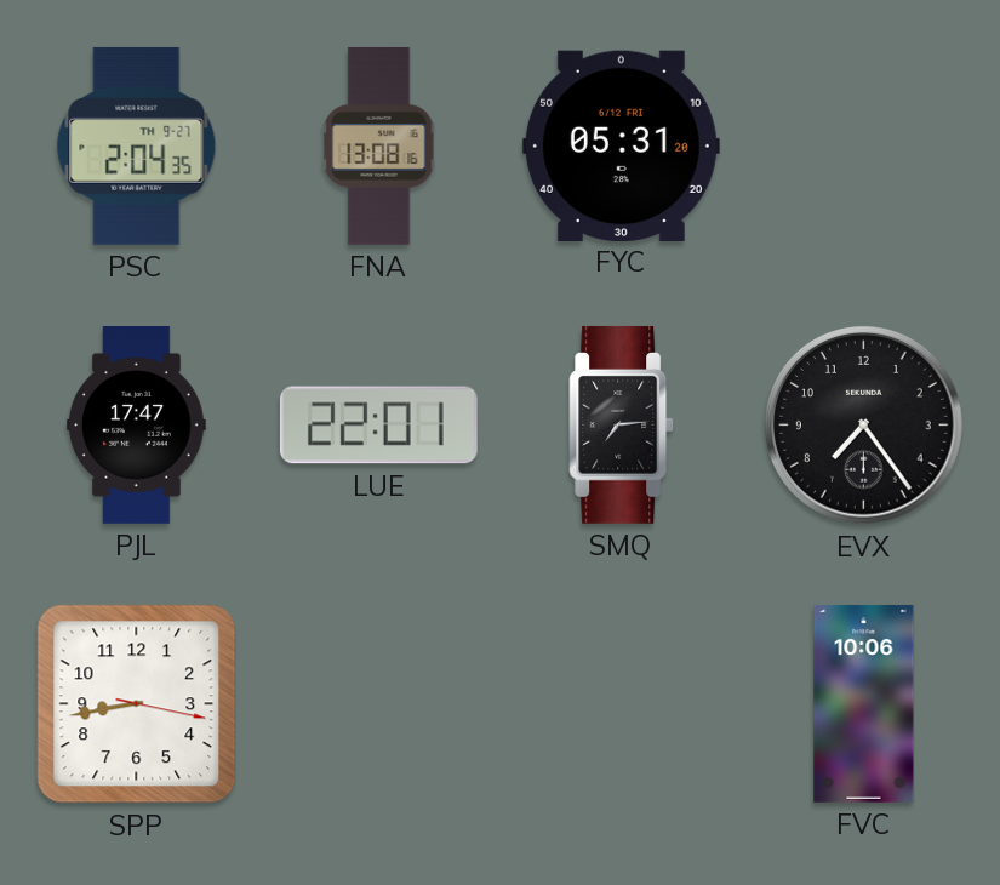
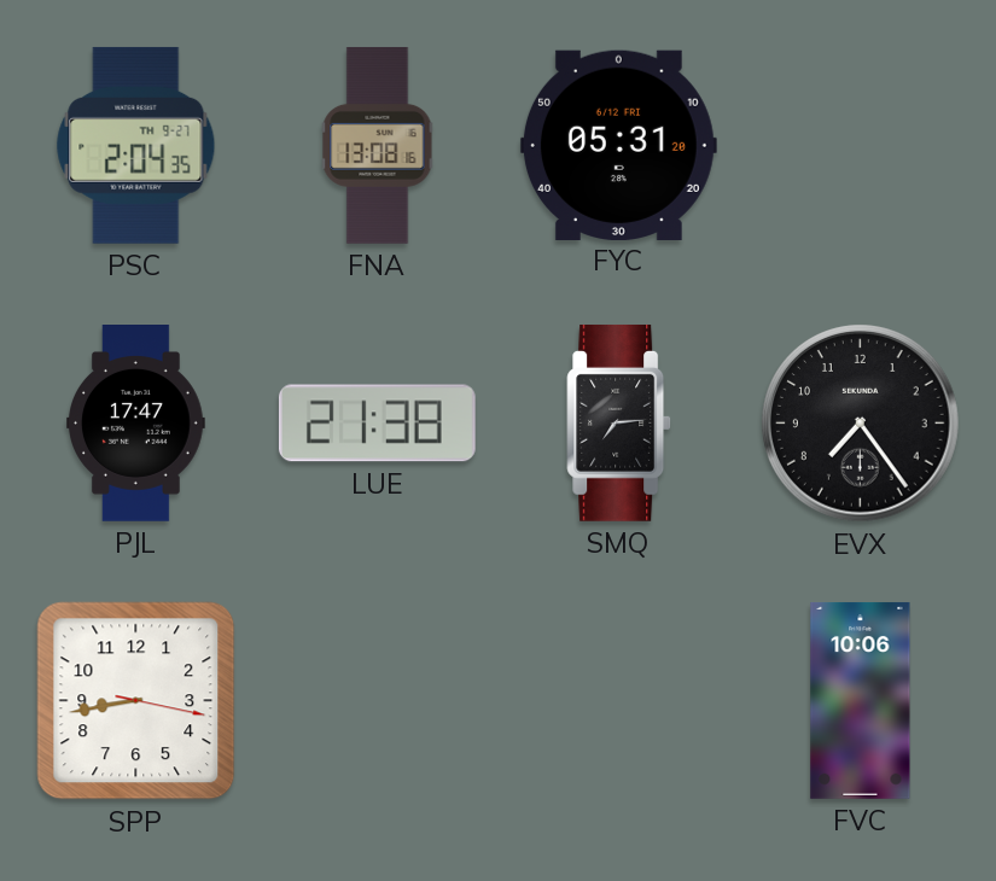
LUE: 22:01 -> 21:38
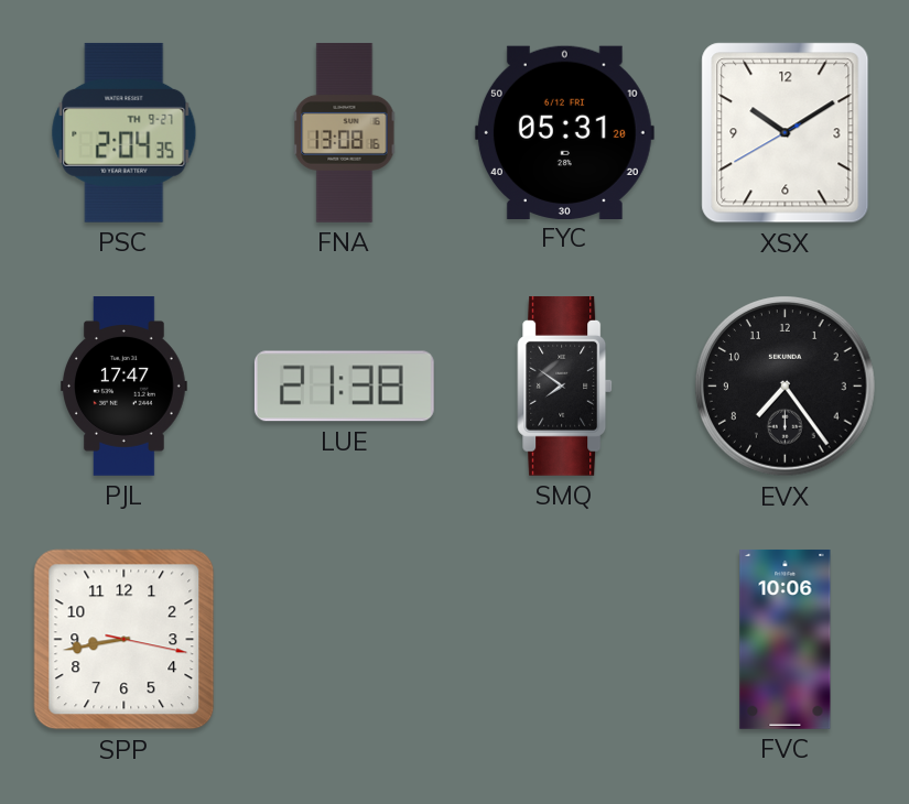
XSX: none -> 10:09
SMQ: 7:14 -> 7:51
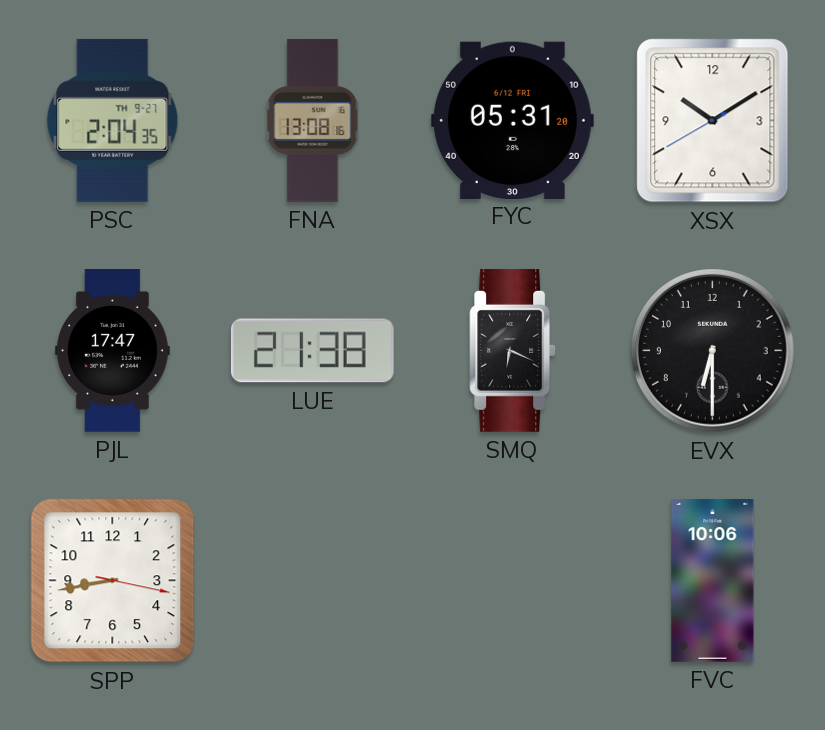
SMQ: 7:51 -> 6:19
EVX: 7:24 -> 6:30
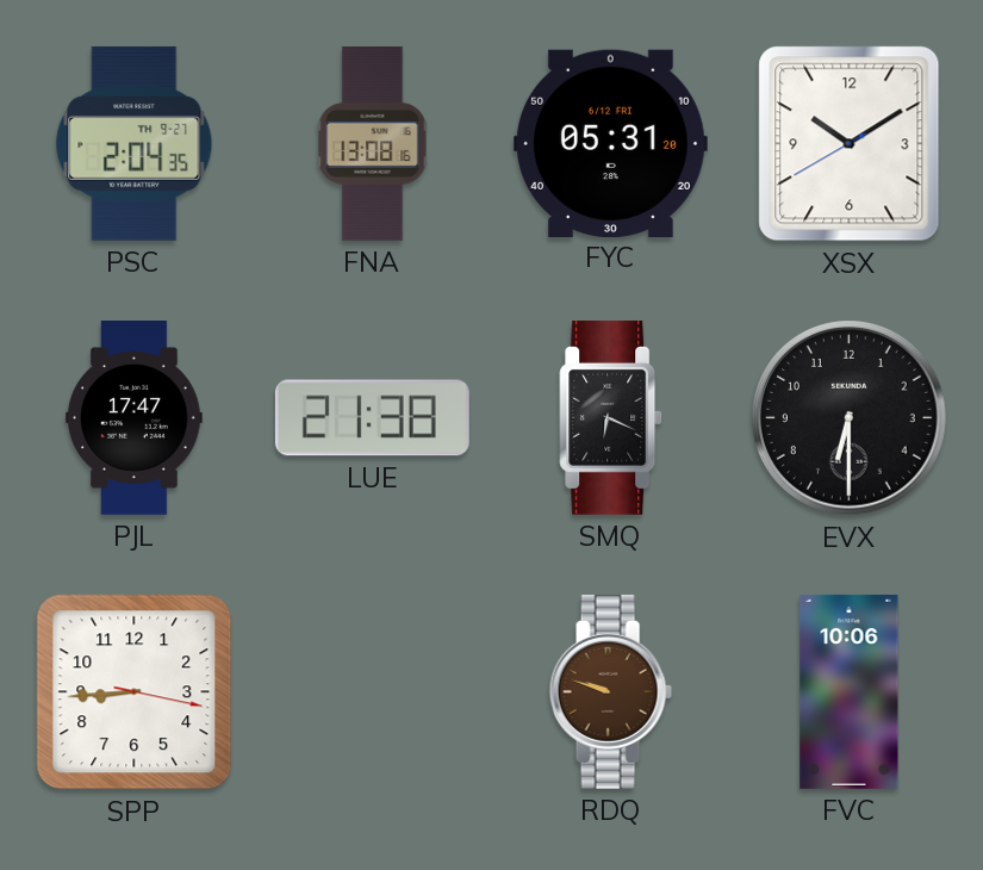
SPP: 8:43 -> 8:44
RDQ: none -> 9:48
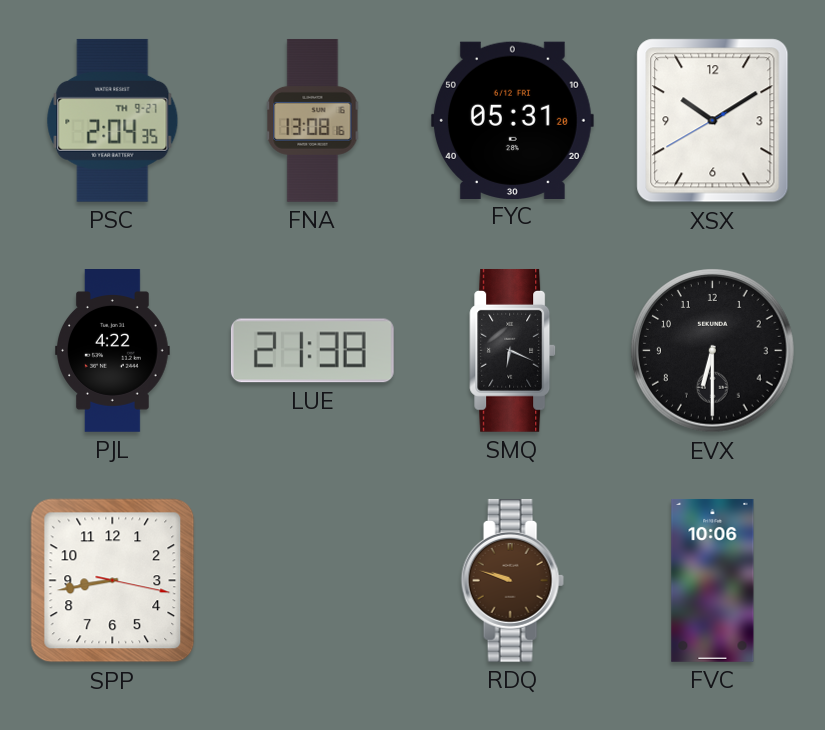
PJL: 17:47 -> 4:22
SPP: 8:44 -> 8:43
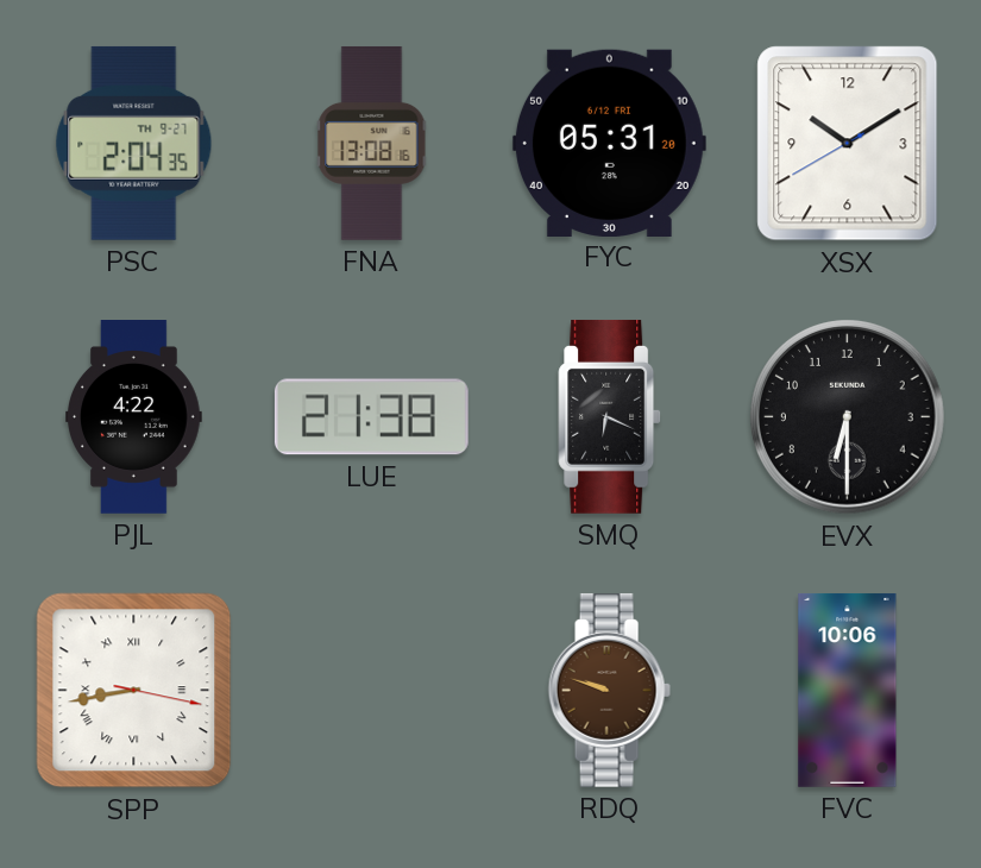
SPP numerals: Arabic -> Roman
